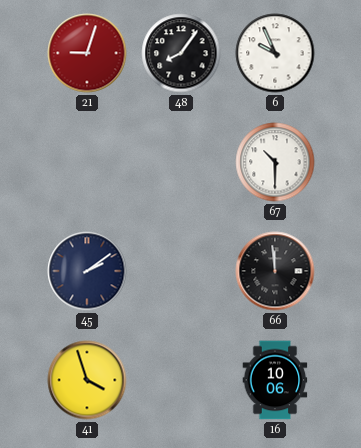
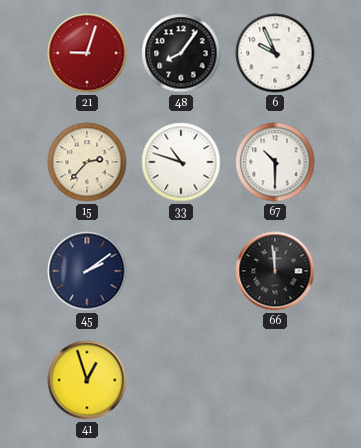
15: none -> 2:37
33: none -> 10:48
41: 3:57 -> 12:57
16: 10:06 -> none
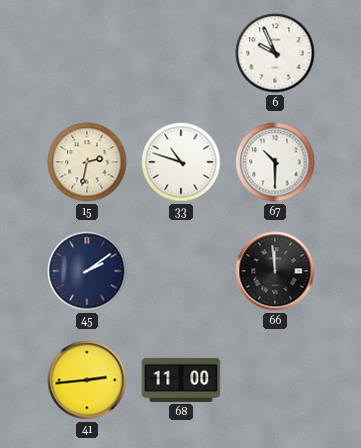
21: 9:03 -> none
48: 8:06 -> none
15: 2:37 -> 2:32
41: 12:57 -> 2:44
68: none -> 11:00
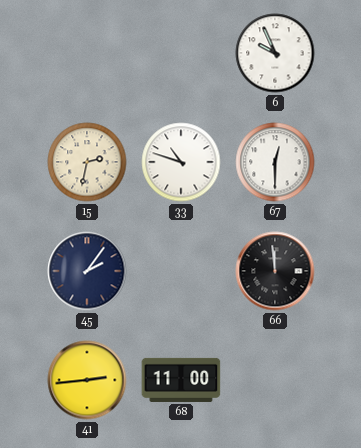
67: 10:30 -> 12:30
45: 2:09 -> 2:06
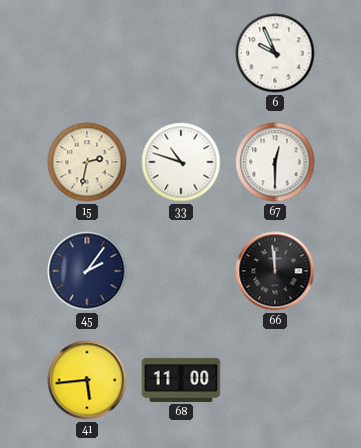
41: 2:44 -> 5:44
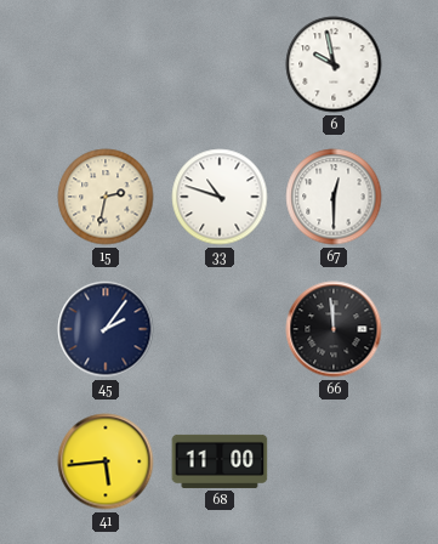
6: 9:56 -> 9:58
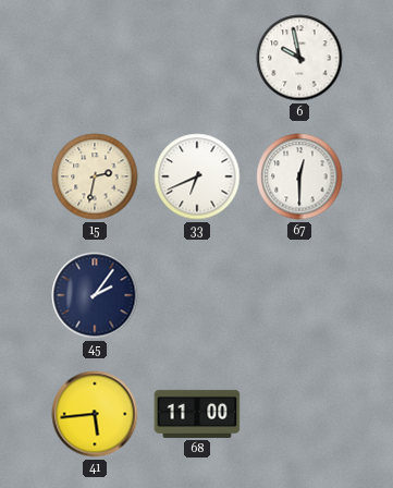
33: 10:48 -> 6:41
66: 11:59 -> none
